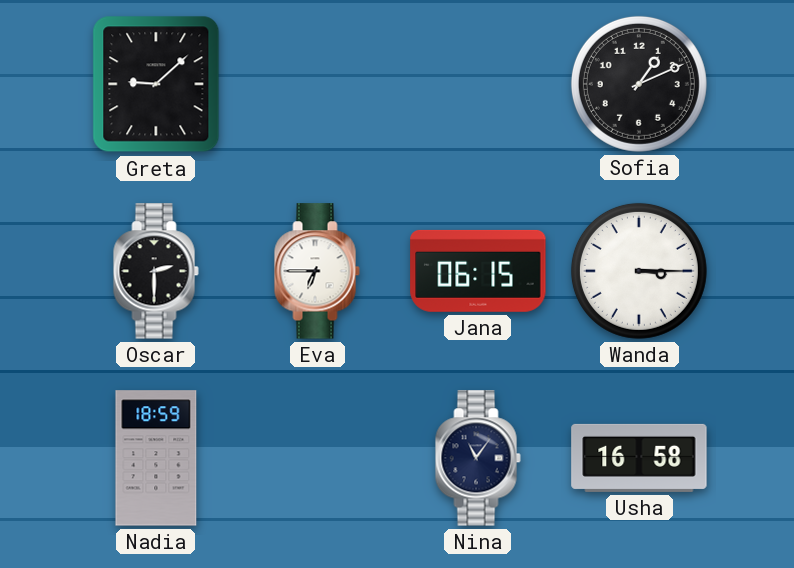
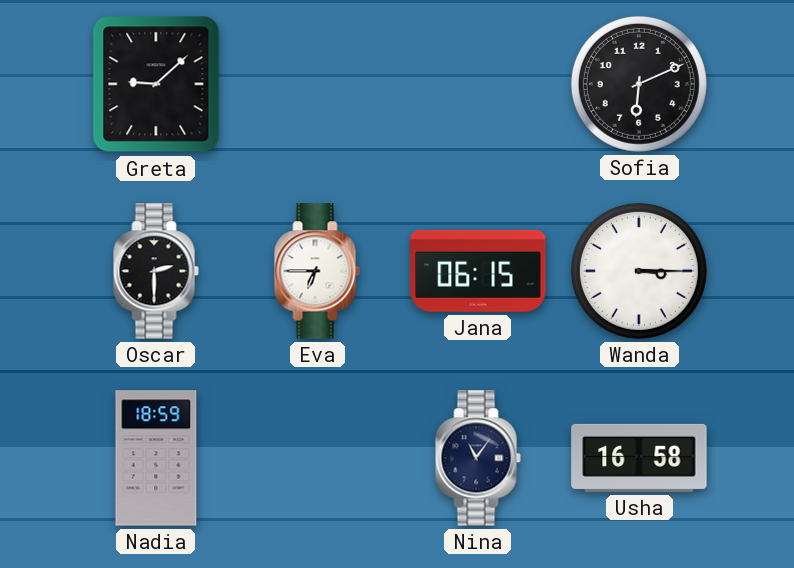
Sofia: 1:11 -> 6:11
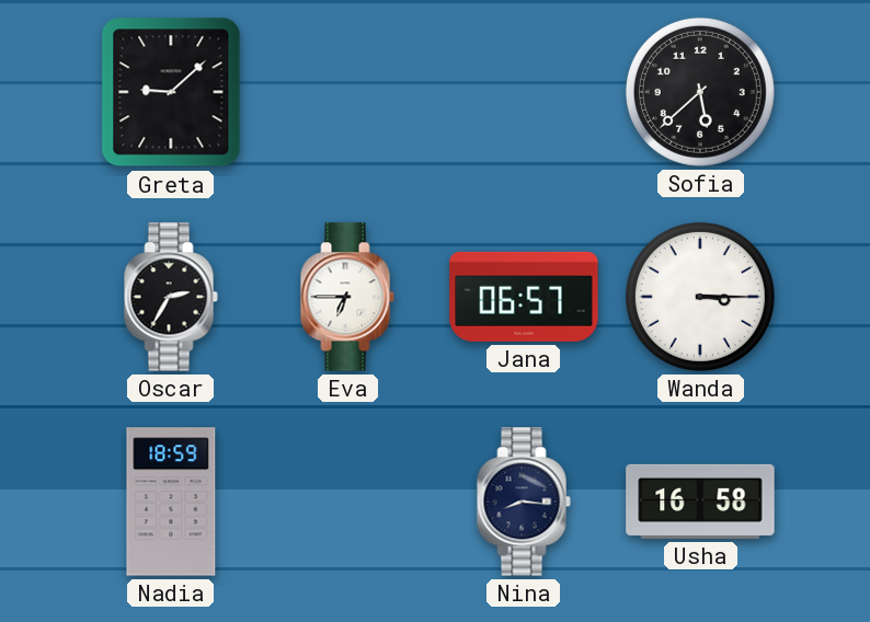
Sofia: 6:11 -> 5:38
Oscar: 2:30 -> 2:35
Jana: 06:15 -> 06:57
Nina: 11:06 -> 8:16
